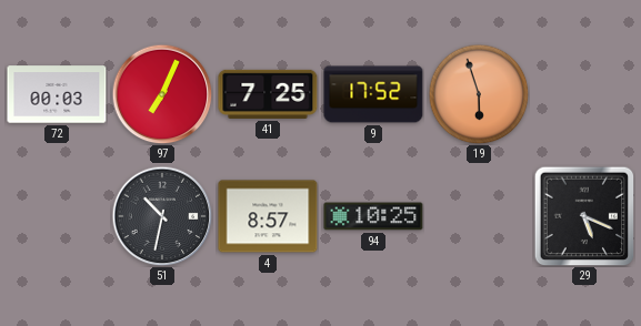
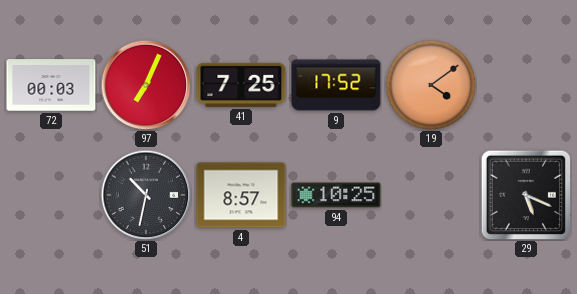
19: 5:57 -> 4:09
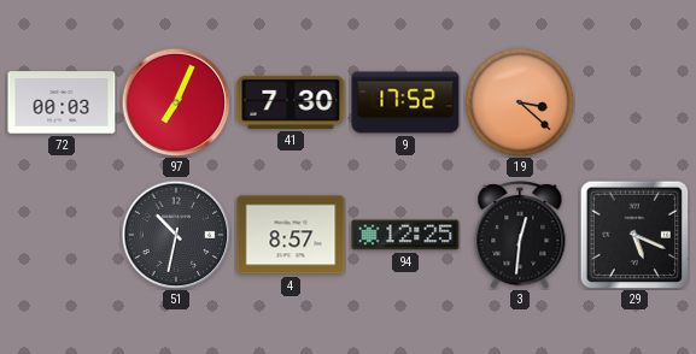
41: 7:25 -> 7:30
19: 4:09 -> 3:22
94: 10:25 -> 12:25
3: none -> 12:31
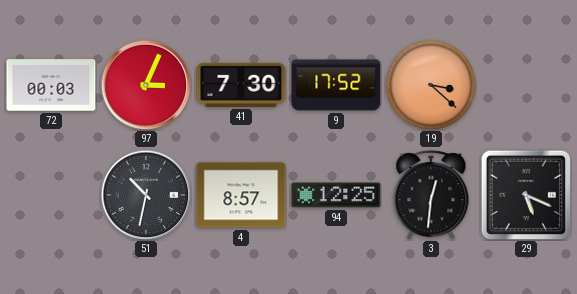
97: 7:04 -> 3:04
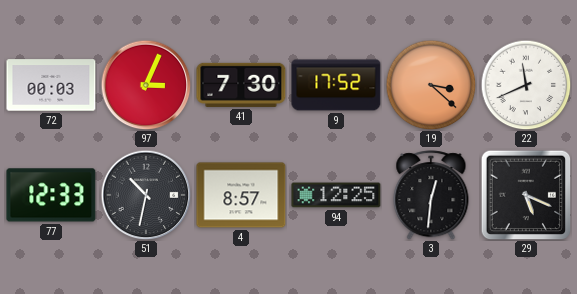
22: none -> 11:41
77: none -> 12:33
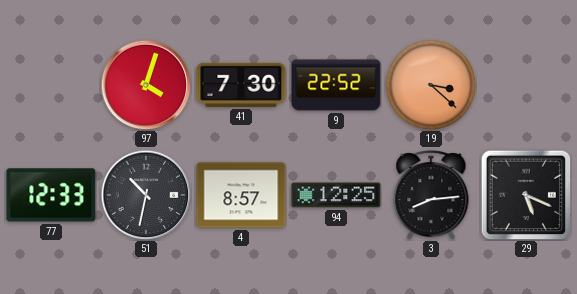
72: 00:03 -> none
97: 3:04 -> 4:03
9: 17:52 -> 22:52
22: 11:41 -> none
3: 12:31 -> 8:14
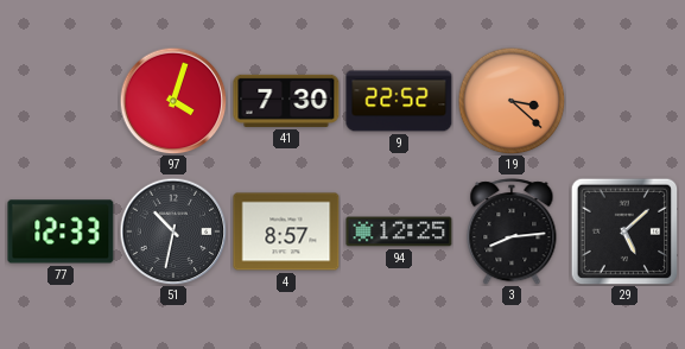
29: 5:19 -> 5:08
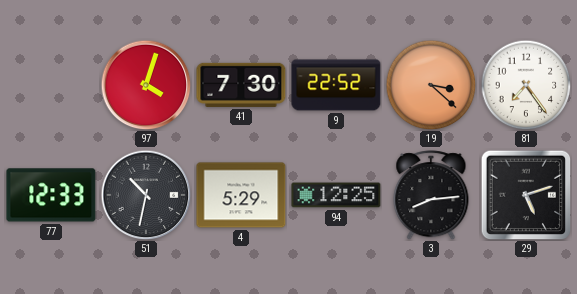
81: none -> 7:24
4: 8:57 -> 5:29
29: 5:08 -> 5:12
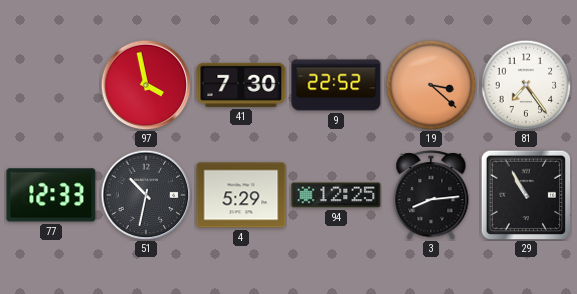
97: 4:03 -> 3:58
29: 5:12 -> 10:55
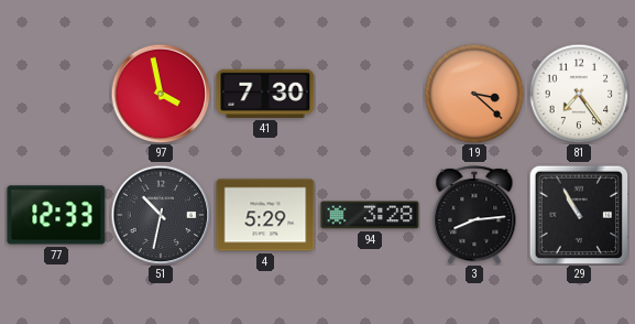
9: 22:52 -> none
94: 12:25 -> 3:28
